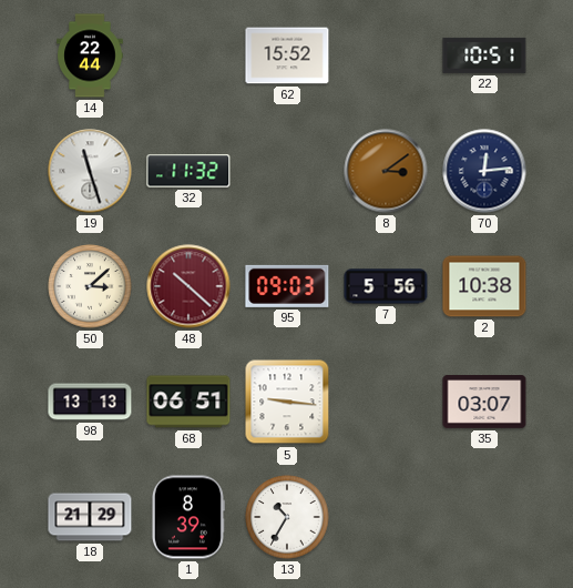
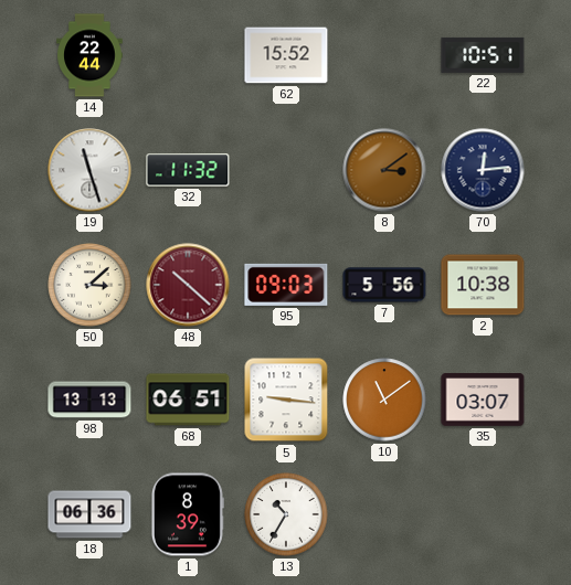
10: none -> 11:09
18: 21:29 -> 06:36
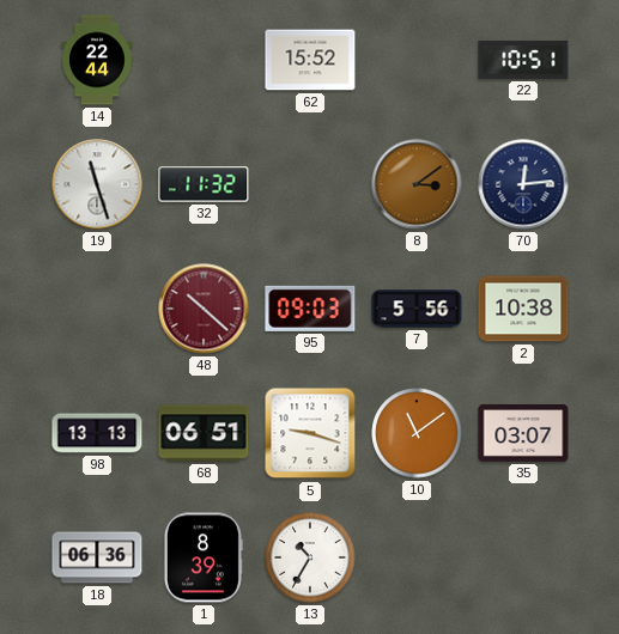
50: 3:08 -> none
5: 9:16 -> 9:18
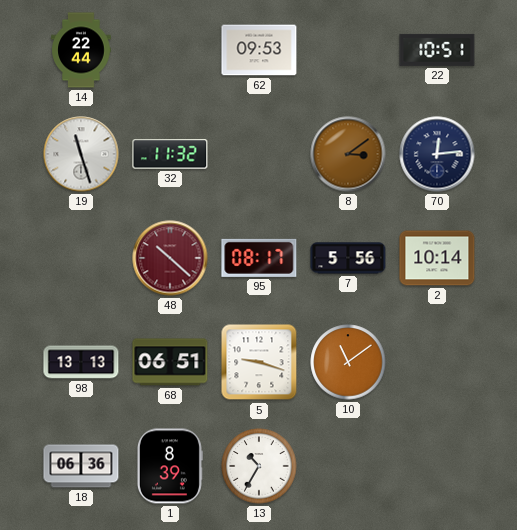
62: 15:52 -> 09:53
95: 09:03 -> 08:17
2: 10:38 -> 10:14
35: 03:07 -> none
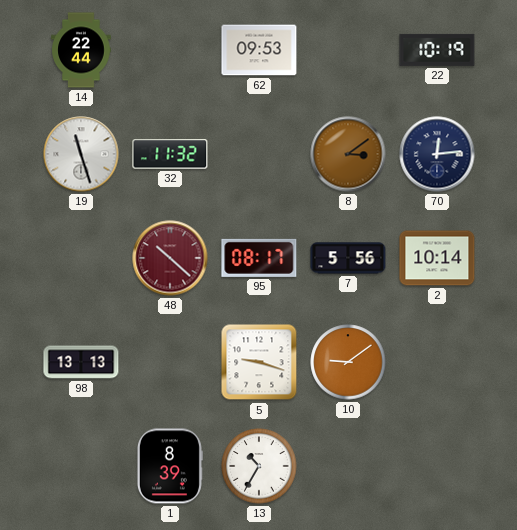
22: 10:51 -> 10:19
68: 06:51 -> none
10: 11:09 -> 9:09
18: 06:36 -> none
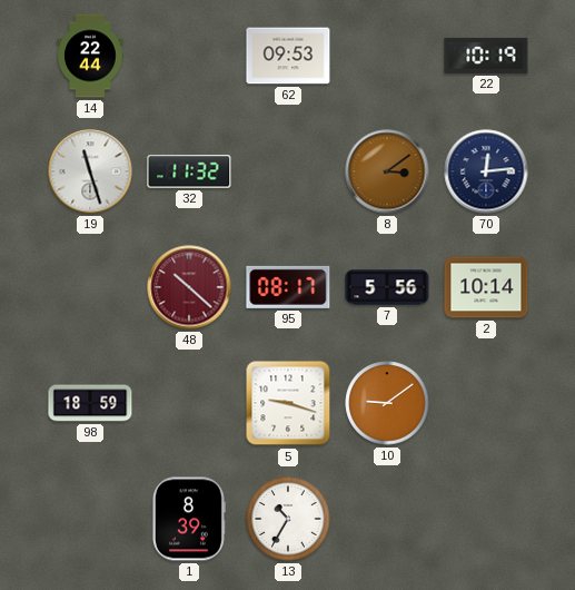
98: 13:13 -> 18:59
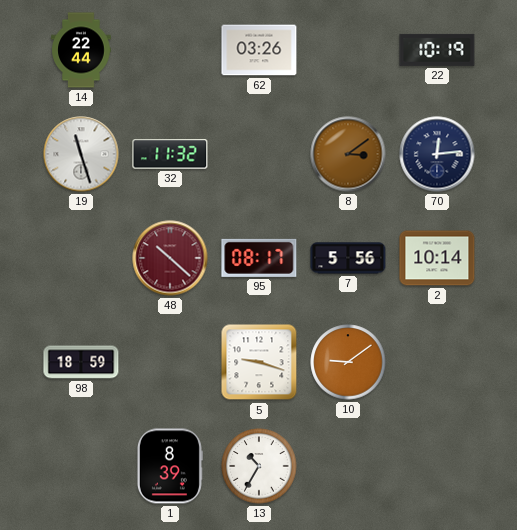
62: 09:53 -> 03:26
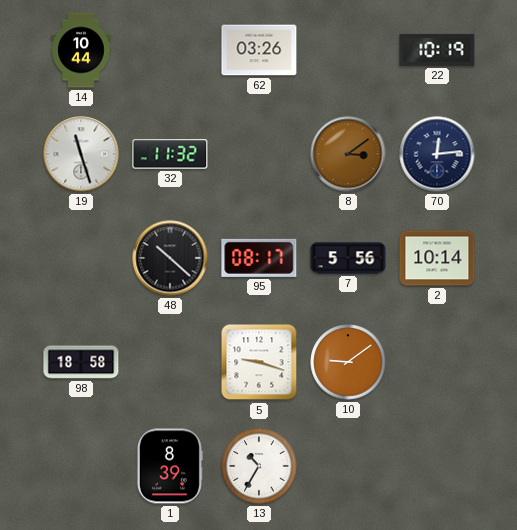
14: 22:44 -> 10:44
48 dial: burgundy -> black
98: 18:59 -> 18:58
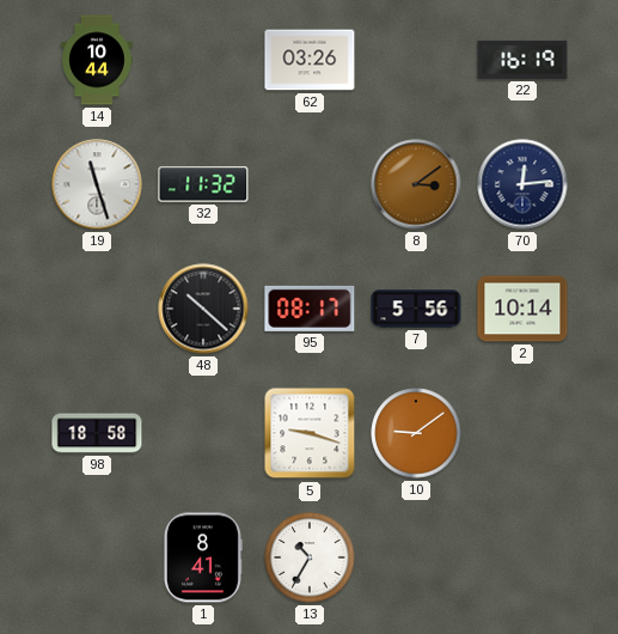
22: 10:19 -> 16:19
1: 8:39 -> 8:41
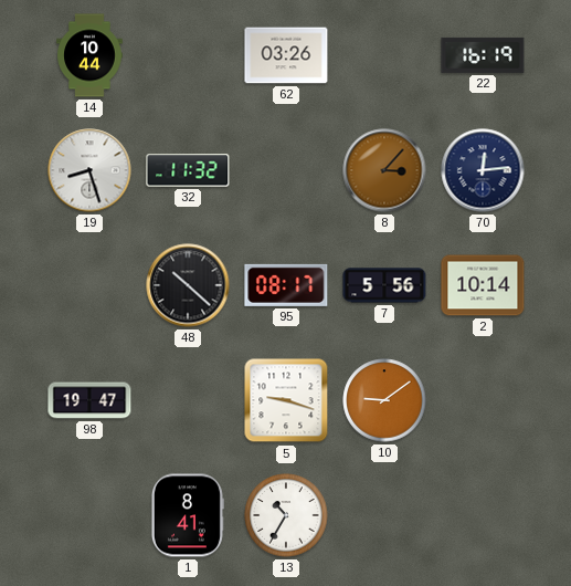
19: 11:27 -> 8:27
8: 3:09 -> 3:07
98: 18:58 -> 19:47
